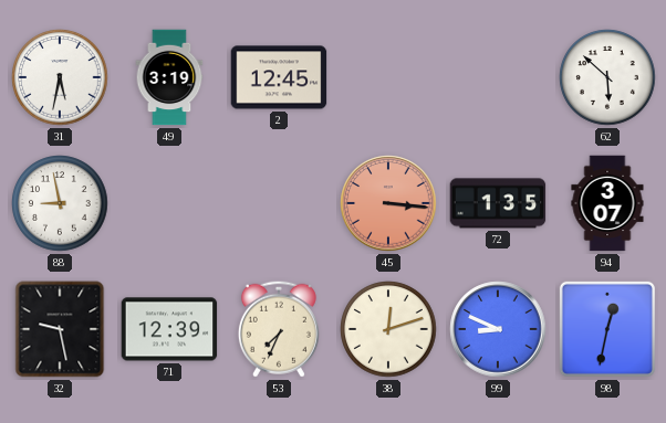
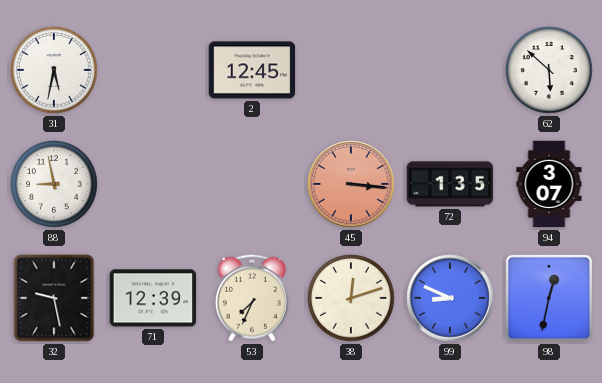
49: 3:19 -> none
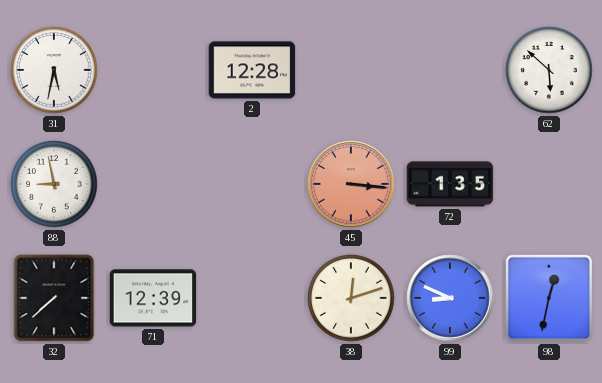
2: 12:45 -> 12:28
94: 3:07 -> none
32: 9:28 -> 7:38
53: 7:34 -> none
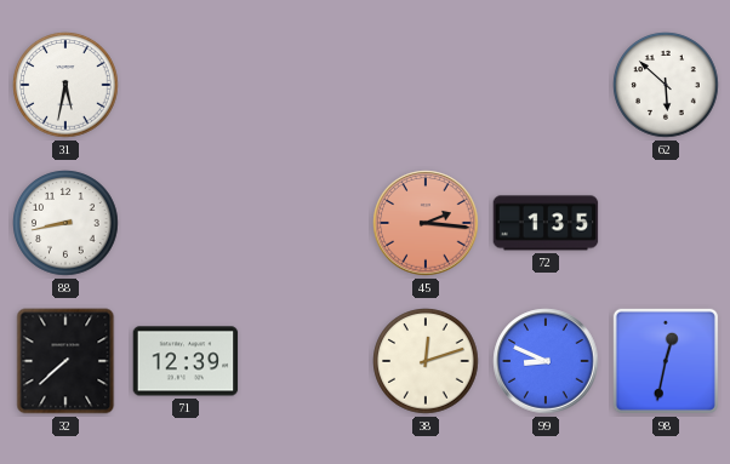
2: 12:28 -> none
88: 8:58 -> 8:43
45: 3:16 -> 2:16
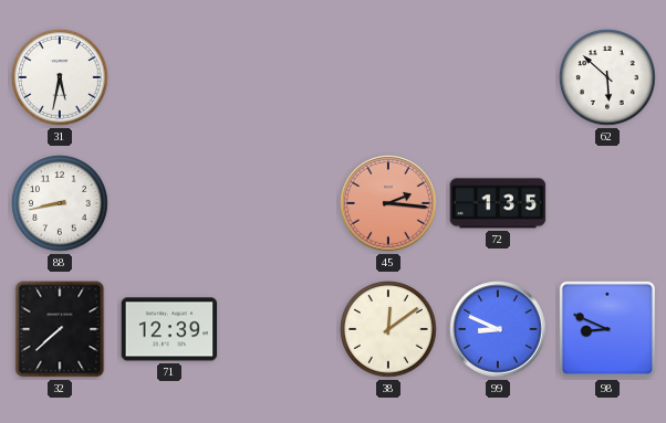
38: 12:12 -> 12:09
98: 12:32 -> 8:49
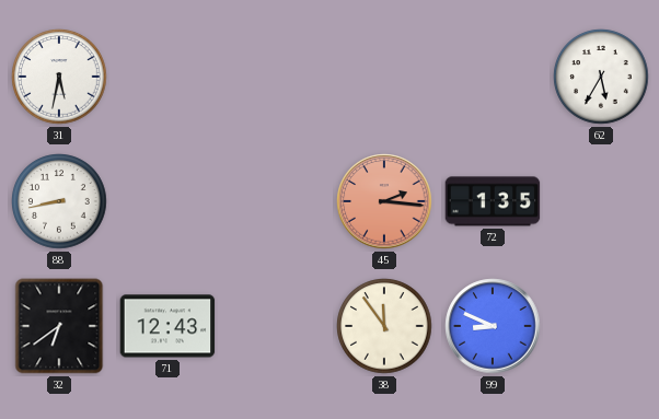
62: 5:52 -> 5:35
32: 7:38 -> 6:39
71: 12:39 -> 12:43
38: 12:09 -> 11:54
98: 8:49 -> none
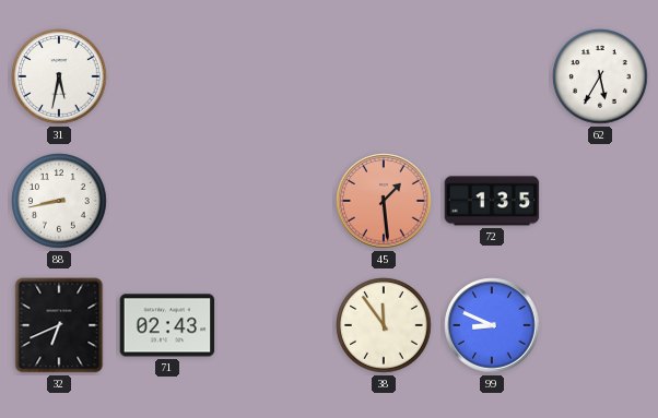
45: 2:16 -> 1:29
32: 6:39 -> 6:41
71: 12:43 -> 02:43
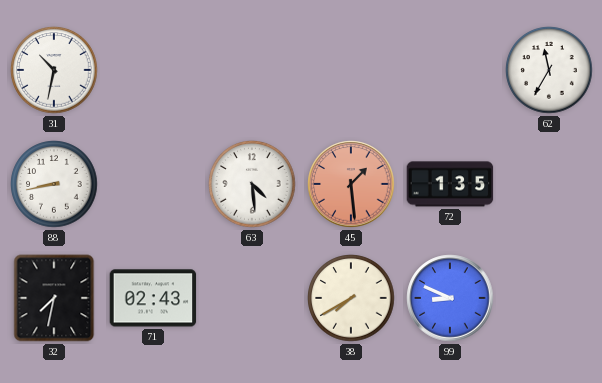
31: 5:32 -> 10:32
62: 5:35 -> 11:35
63: none -> 4:29
32: 6:41 -> 7:32
38: 11:54 -> 7:40
